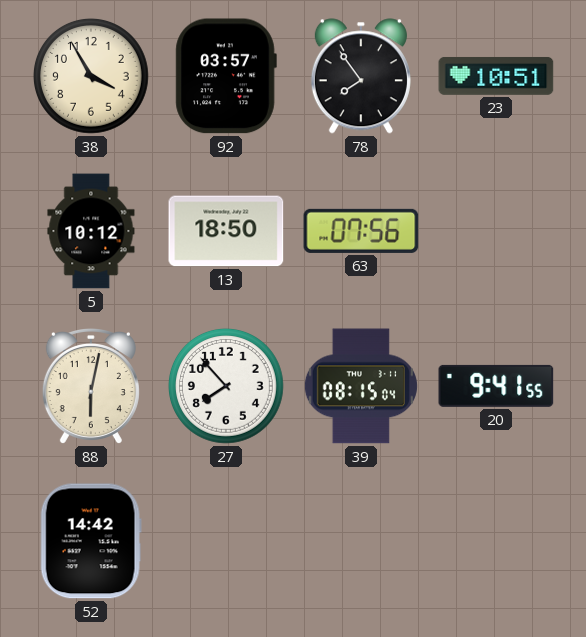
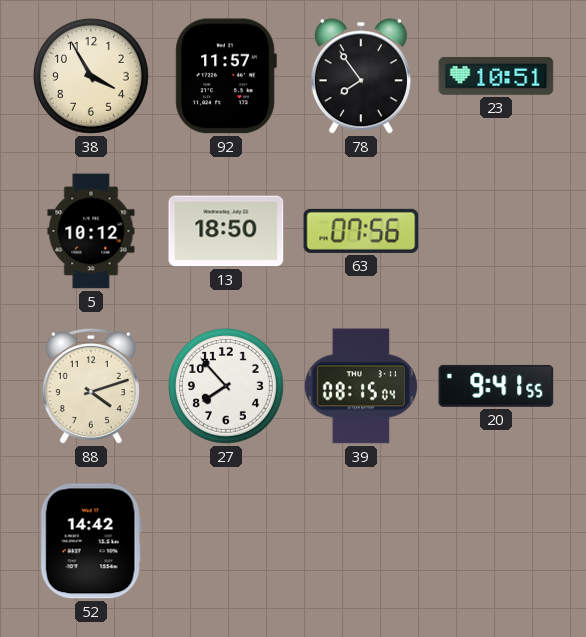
92: 03:57 -> 11:57
88: 6:02 -> 4:12
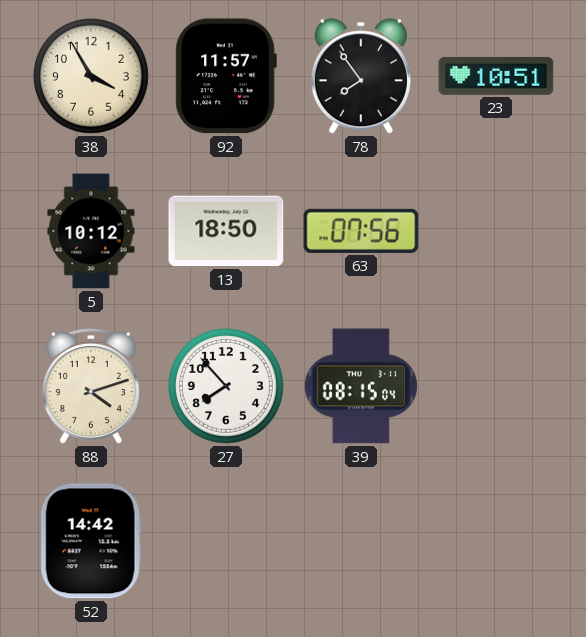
20: 9:41 -> none
